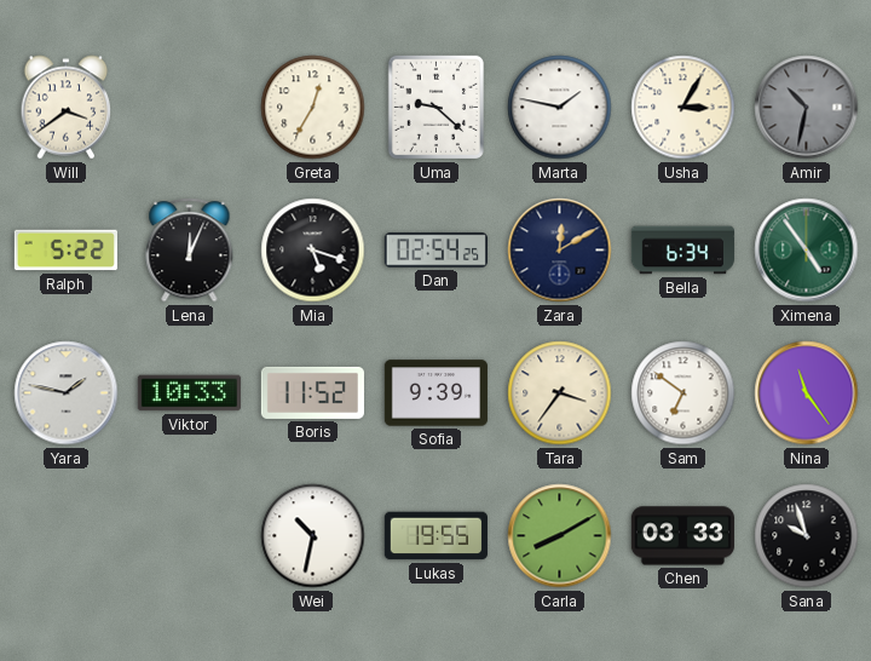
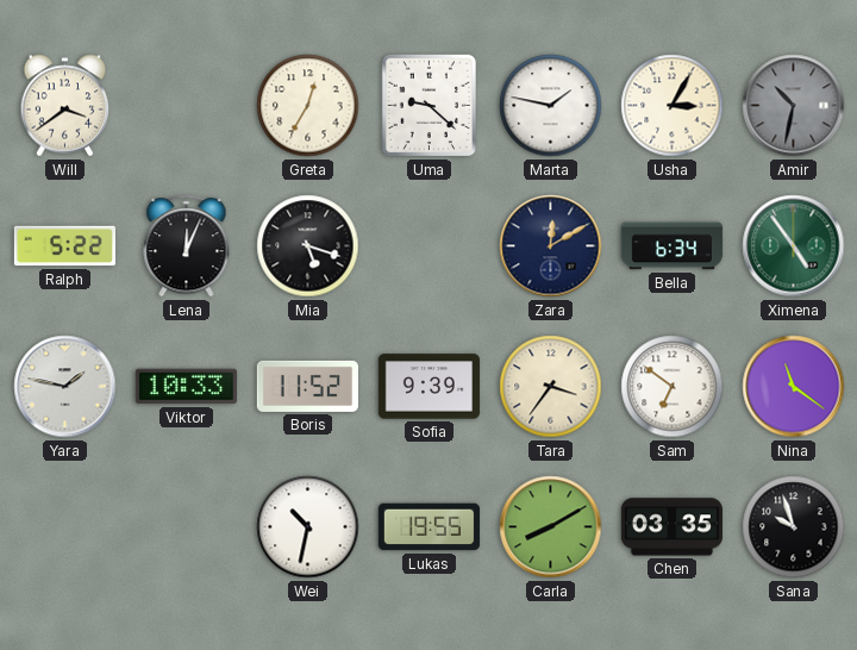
Dan: 02:54 -> none
Nina: 11:24 -> 11:21
Chen: 03:33 -> 03:35
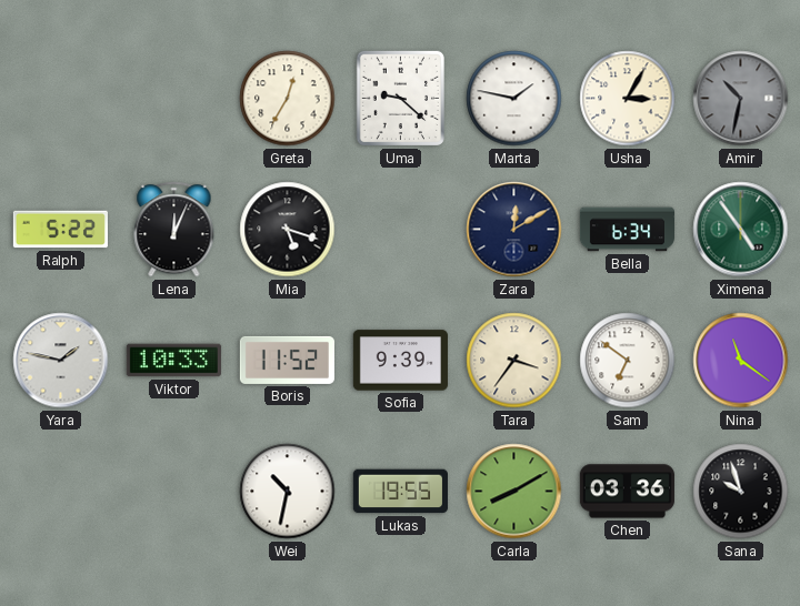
Will: 3:39 -> none
Chen: 03:35 -> 03:36
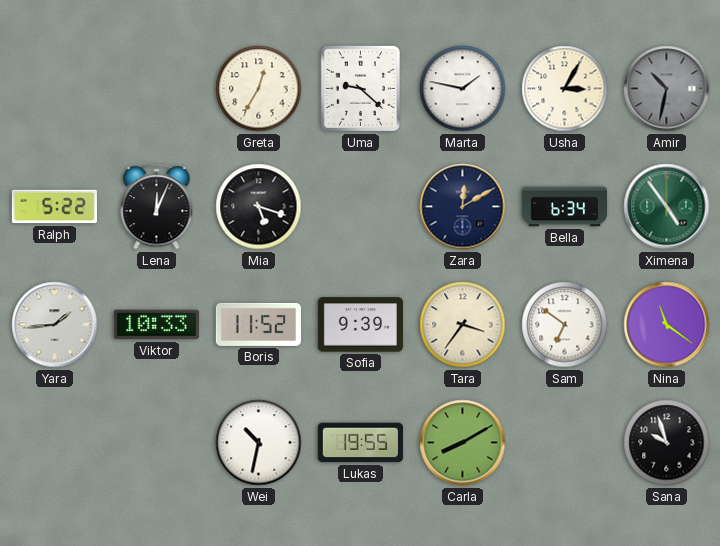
Yara: 1:47 -> 1:44
Chen: 03:36 -> none
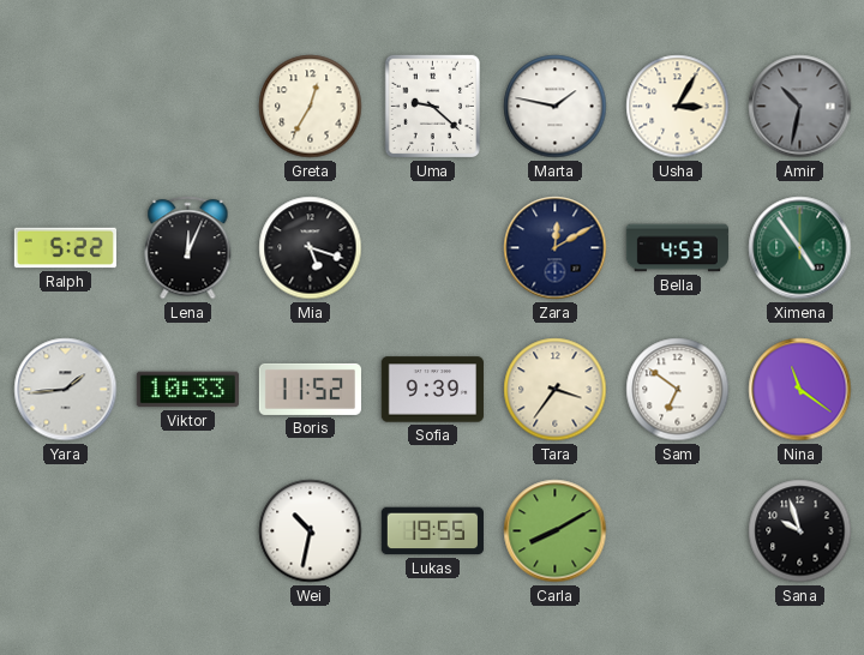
Bella: 6:34 -> 4:53
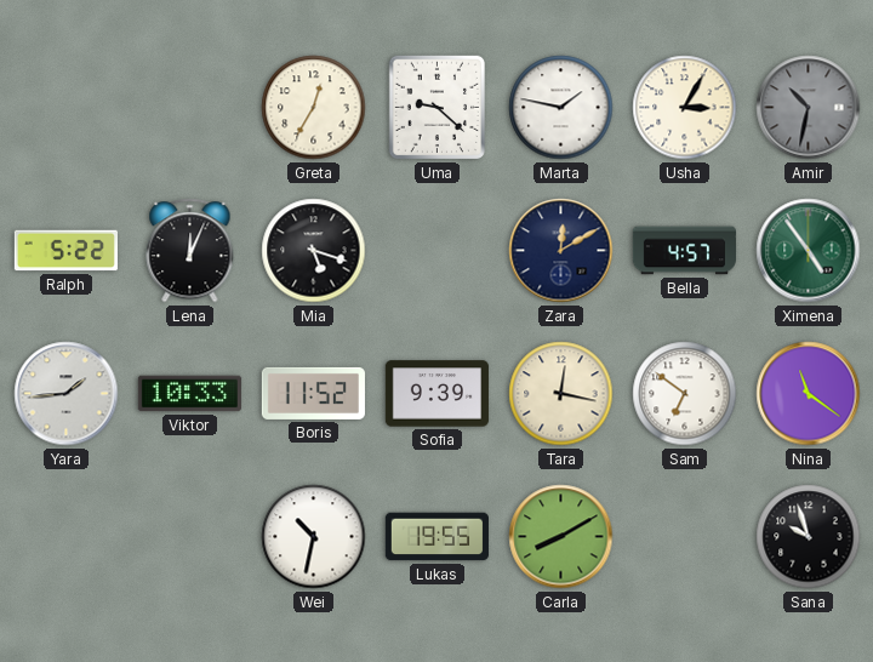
Bella: 4:53 -> 4:57
Tara: 3:36 -> 12:17
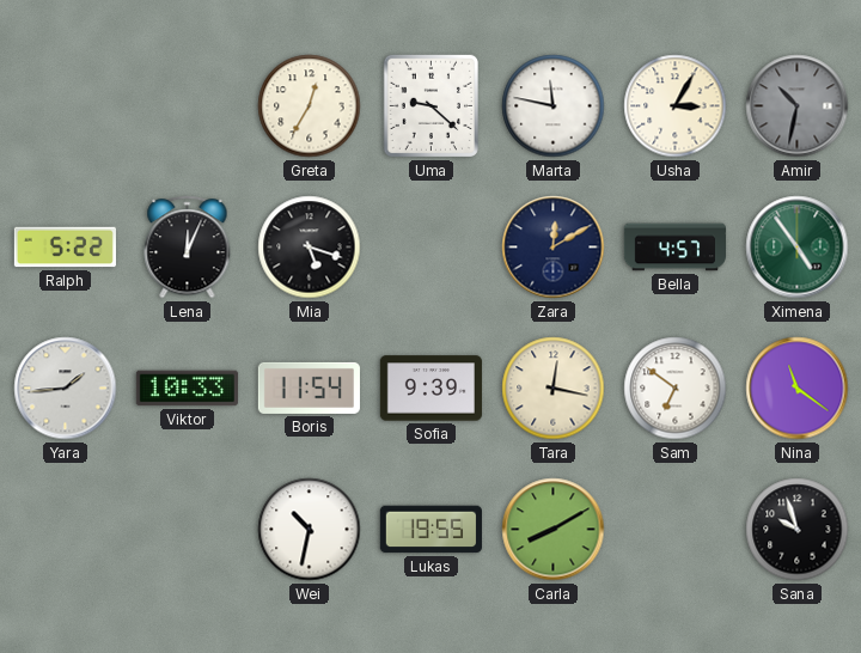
Marta: 1:47 -> 11:47
Boris: 11:52 -> 11:54
